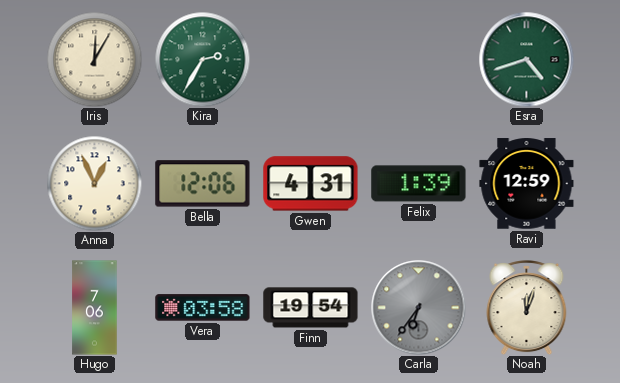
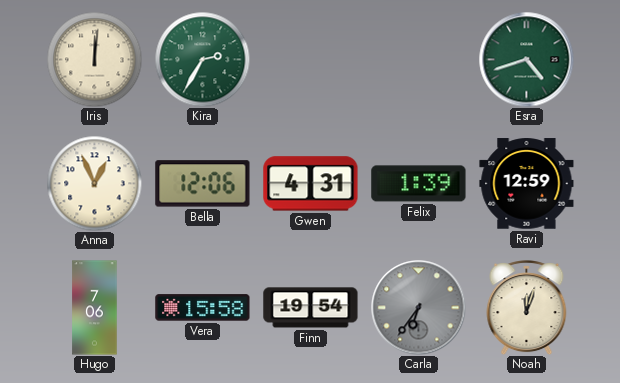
Iris: 12:05 -> 12:01
Vera: 03:58 -> 15:58
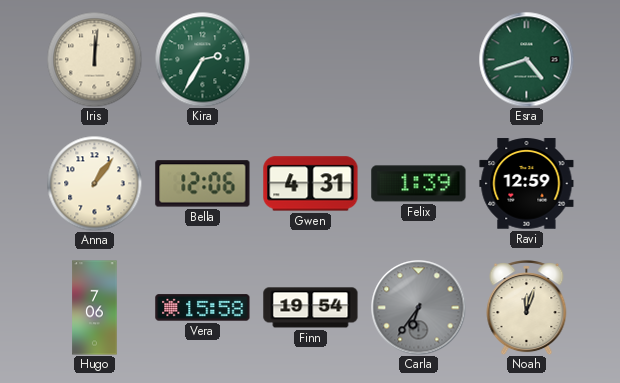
Anna: 12:56 -> 1:06
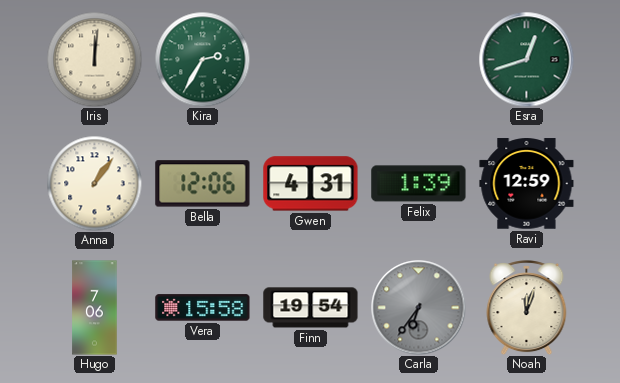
Esra: 4:42 -> 12:42
